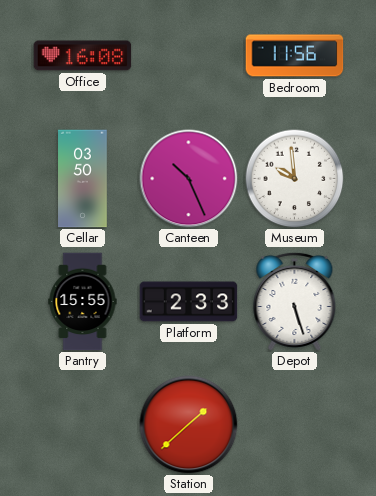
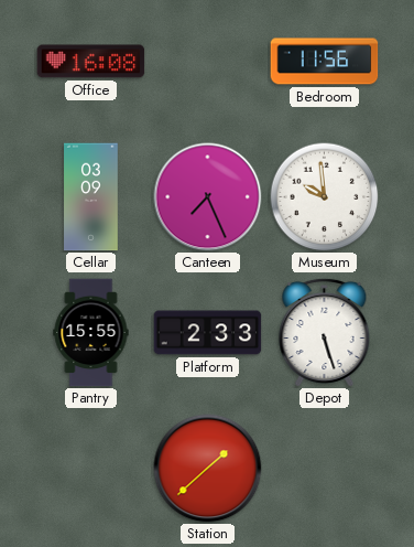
Cellar: 03:50 -> 03:09
Canteen: 10:26 -> 7:26
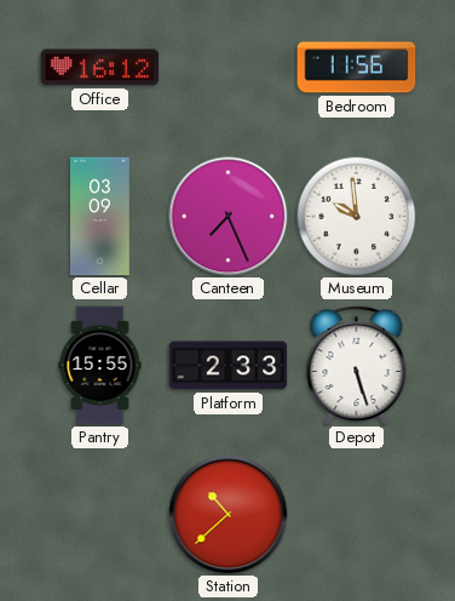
Office: 16:08 -> 16:12
Station: 1:38 -> 10:38
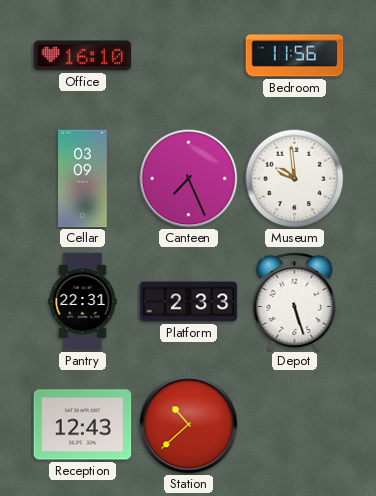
Office: 16:12 -> 16:10
Pantry: 15:55 -> 22:31
Reception: none -> 12:43
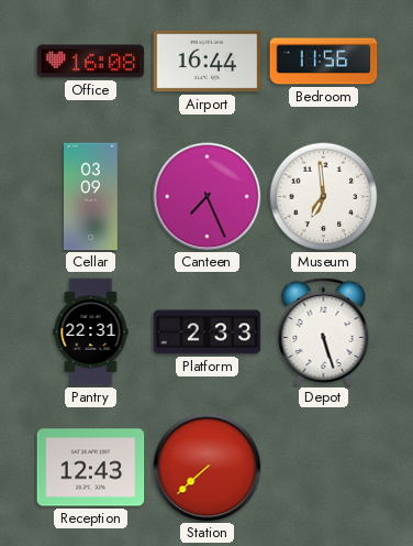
Office: 16:10 -> 16:08
Airport: none -> 16:44
Museum: 9:59 -> 6:59
Station: 10:38 -> 7:38
